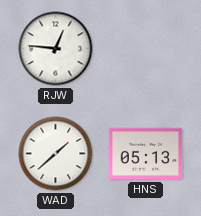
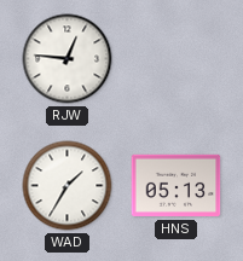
WAD: 1:38 -> 1:35
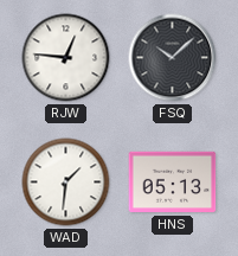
FSQ: none -> 10:08
WAD: 1:35 -> 1:31
